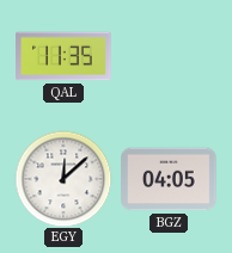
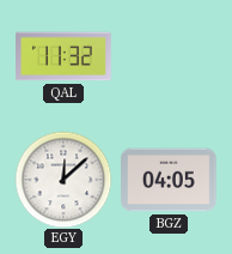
QAL: 11:35 -> 11:32
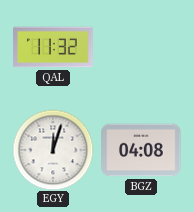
EGY: 12:08 -> 12:03
BGZ: 04:05 -> 04:08
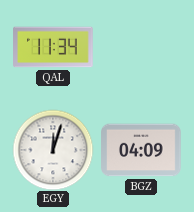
QAL: 11:32 -> 11:34
BGZ: 04:08 -> 04:09
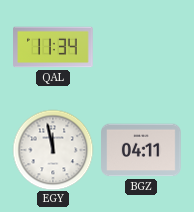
EGY: 12:03 -> 11:58
BGZ: 04:09 -> 04:11
